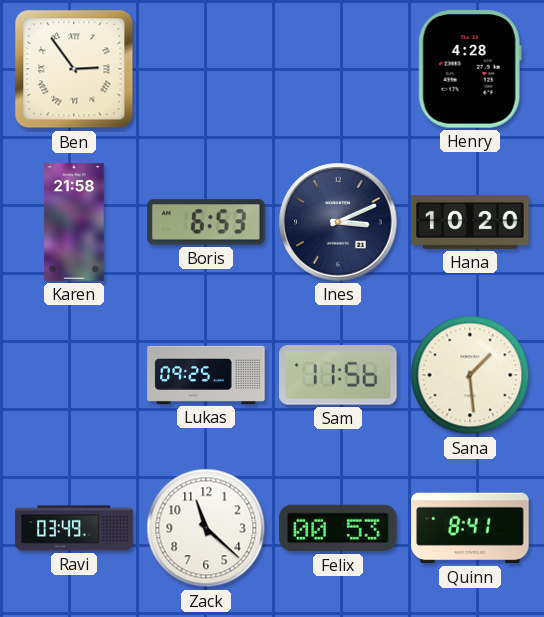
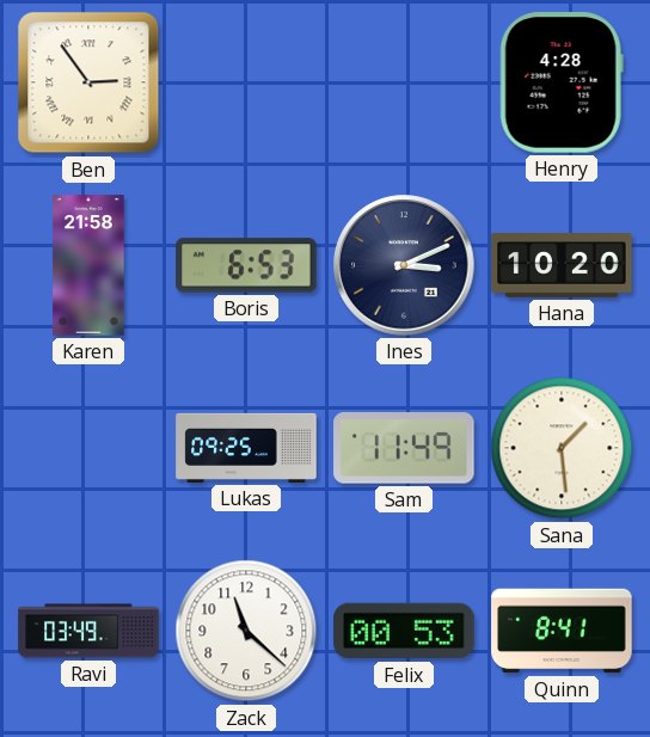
Sam: 11:56 -> 11:49
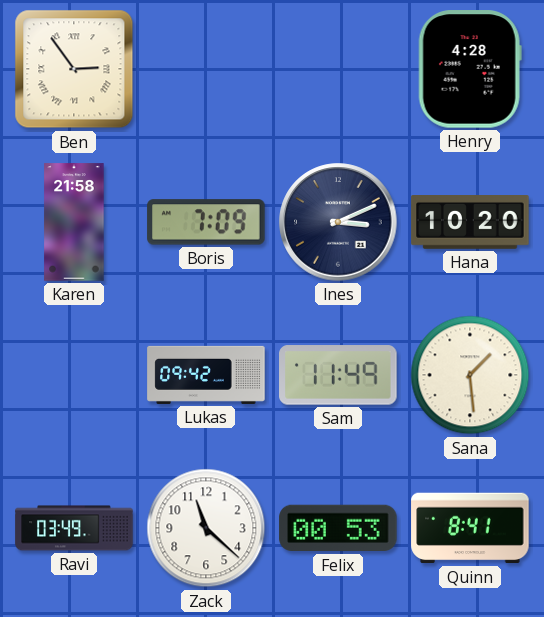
Boris: 6:53 -> 7:09
Lukas: 09:25 -> 09:42
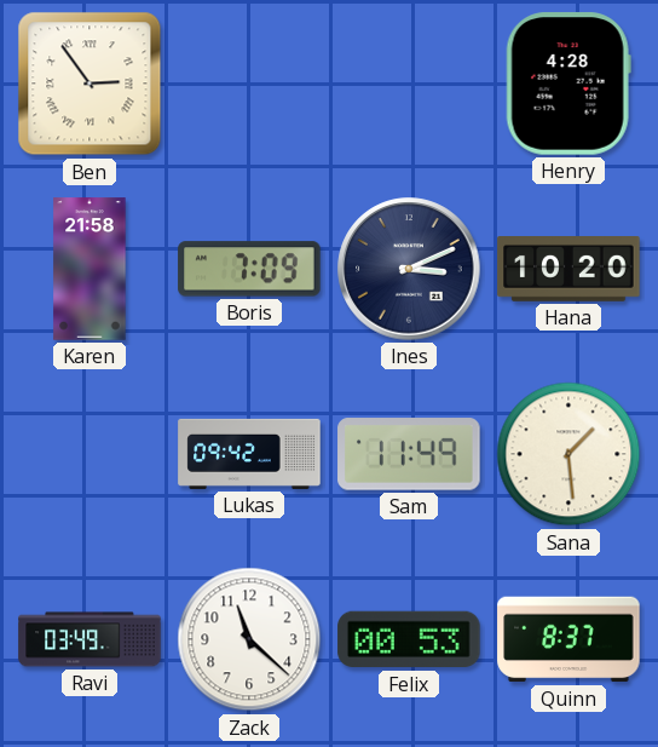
Quinn: 8:41 -> 8:37
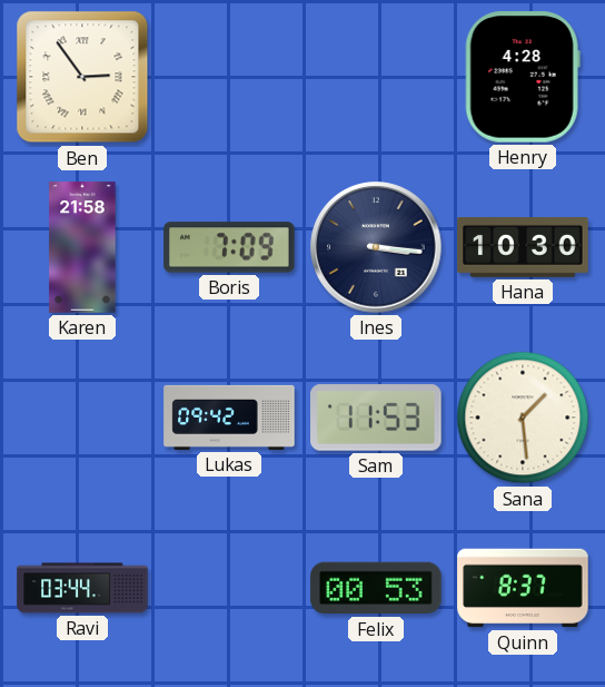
Ines: 3:11 -> 3:16
Hana: 10:20 -> 10:30
Sam: 11:49 -> 11:53
Ravi: 03:49 -> 03:44
Zack: 11:22 -> none
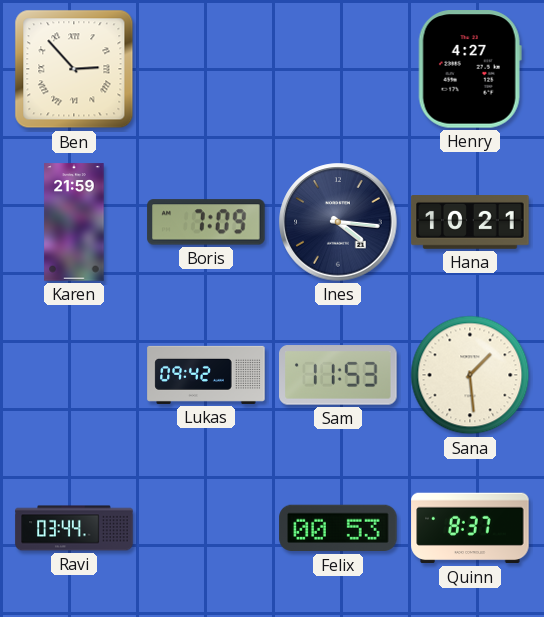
Ben: 2:54 -> 2:53
Henry: 4:28 -> 4:27
Karen: 21:58 -> 21:59
Ines: 3:16 -> 4:16
Hana: 10:30 -> 10:21
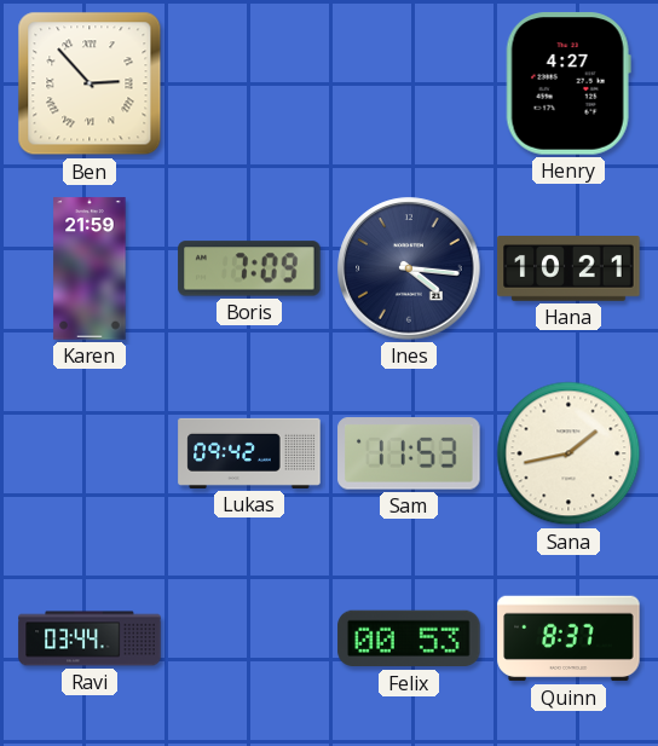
Sana: 1:29 -> 1:43
